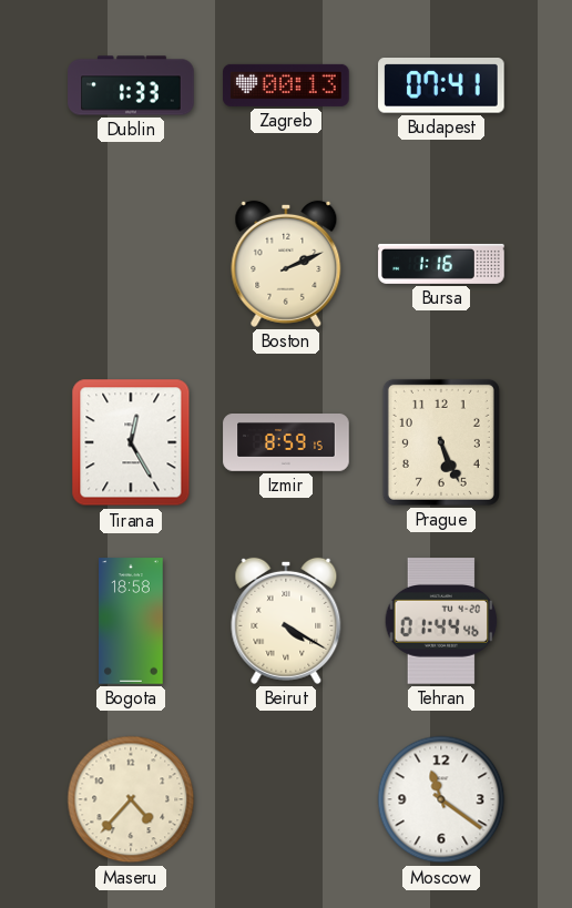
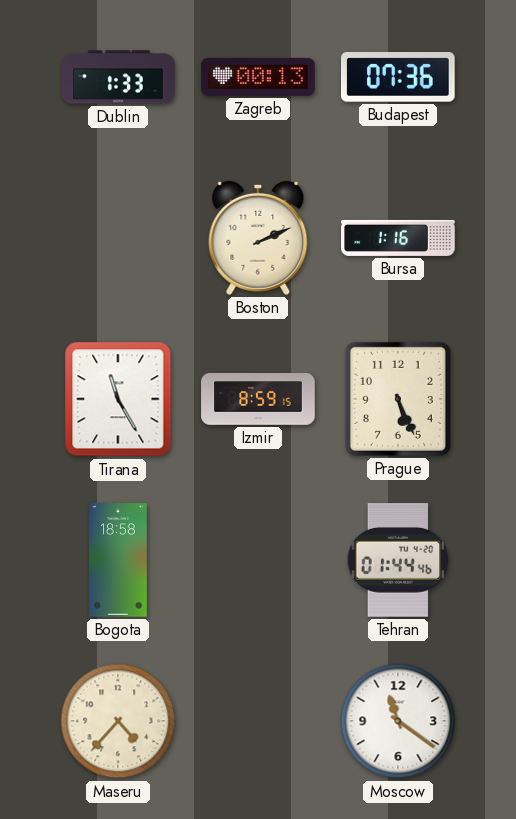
Budapest: 07:41 -> 07:36
Tirana: 12:25 -> 11:25
Beirut: 4:20 -> none
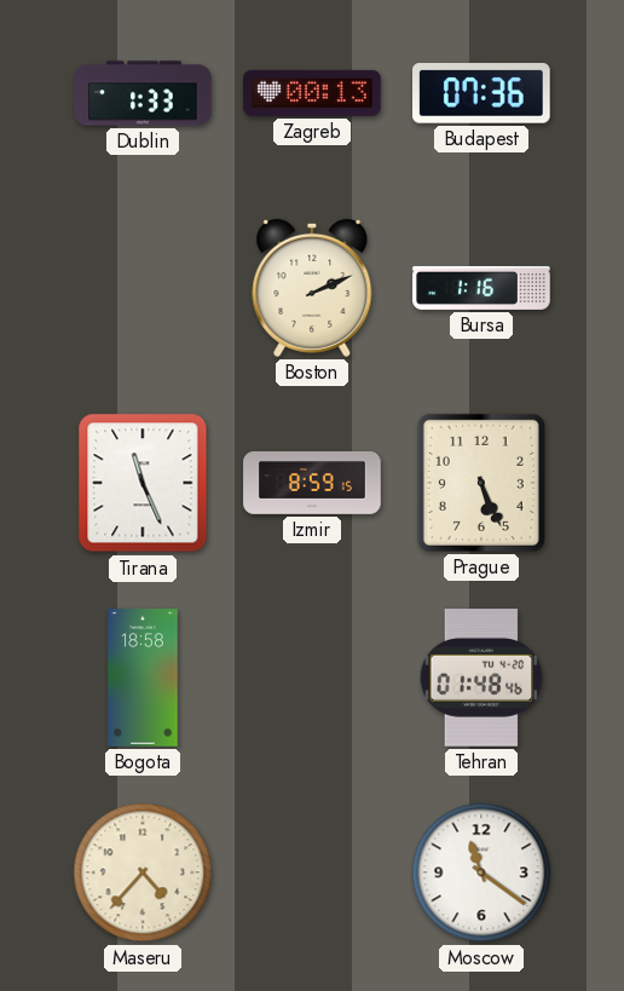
Tirana: 11:25 -> 11:26
Tehran: 01:44 -> 01:48
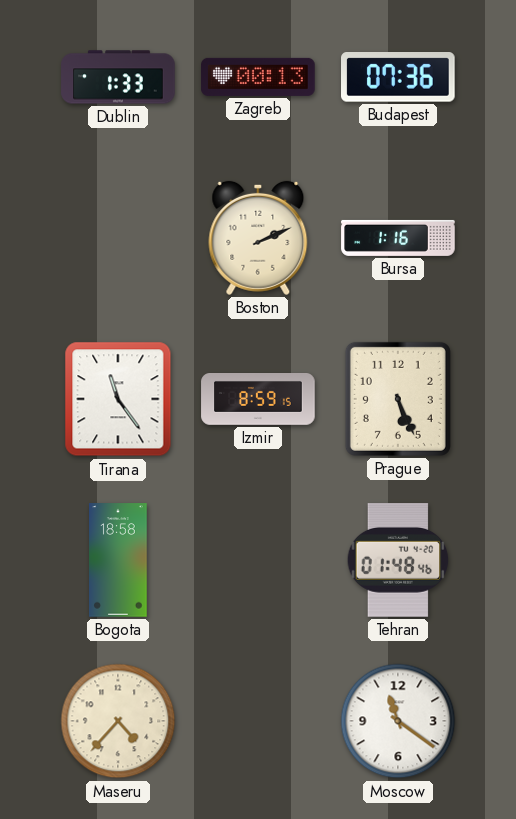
Tirana: 11:26 -> 11:24
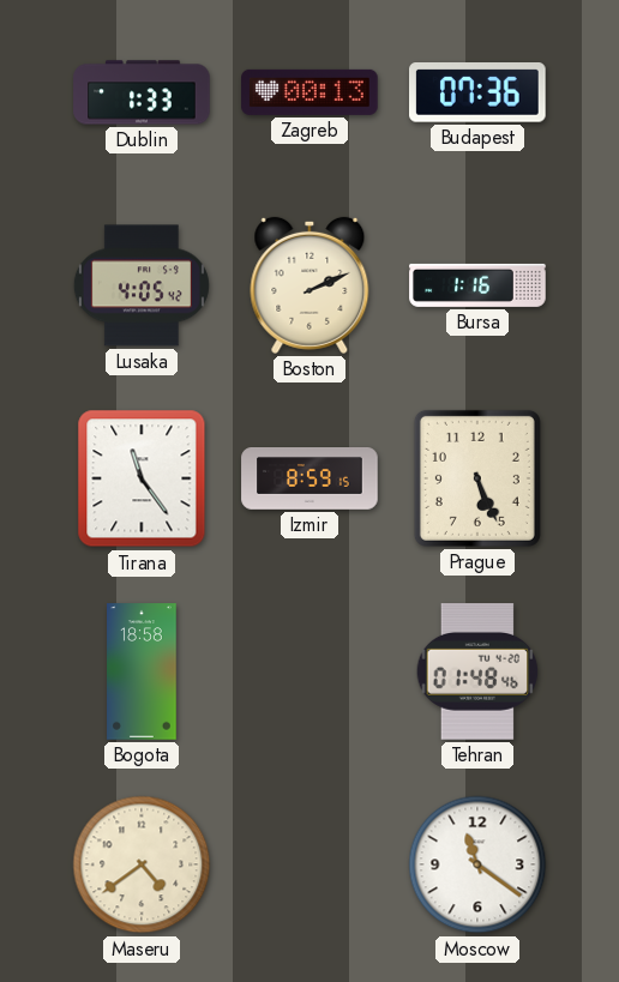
Lusaka: none -> 4:05
Maseru: 4:37 -> 4:39
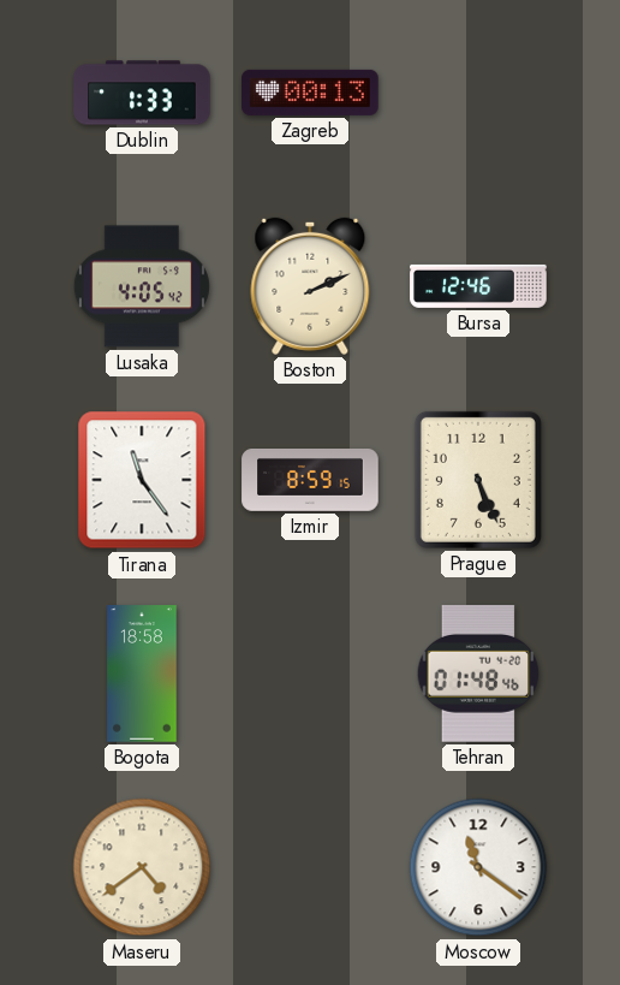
Budapest: 07:36 -> none
Bursa: 1:16 -> 12:46
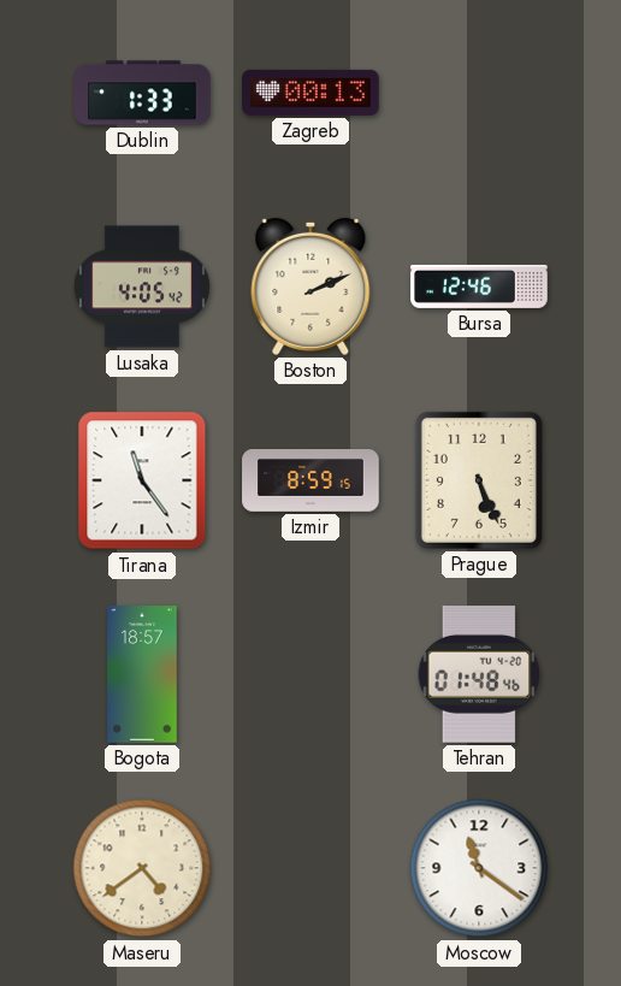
Bogota: 18:58 -> 18:57
